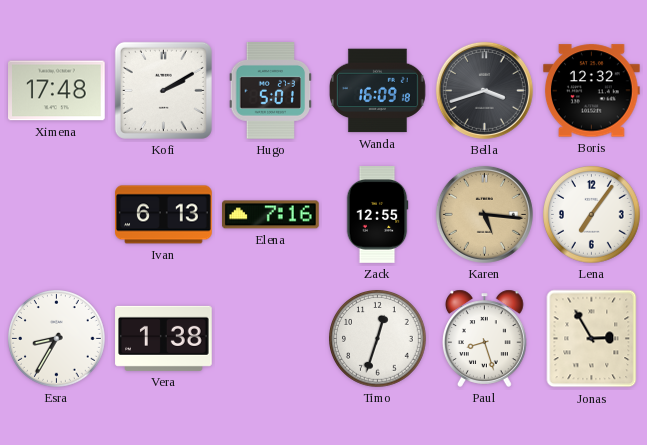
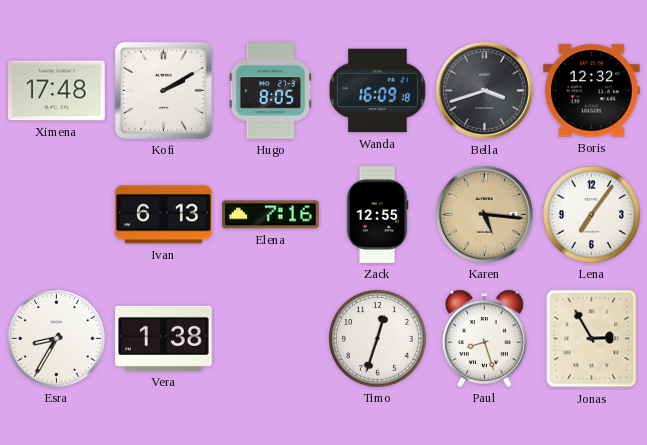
Hugo: 5:01 -> 8:05
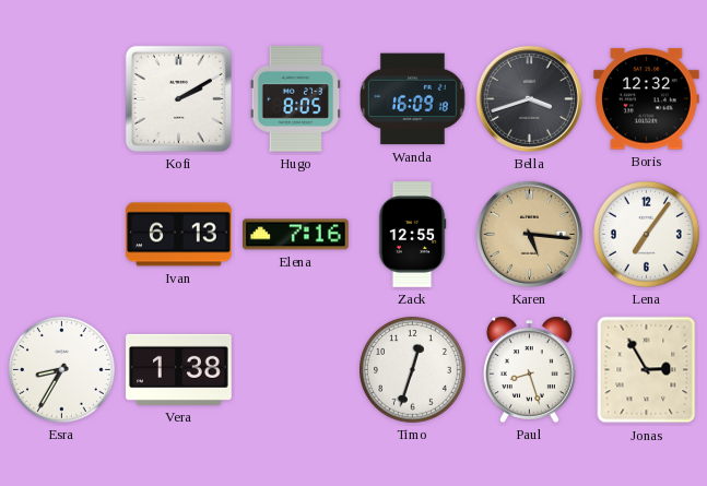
Ximena: 17:48 -> none
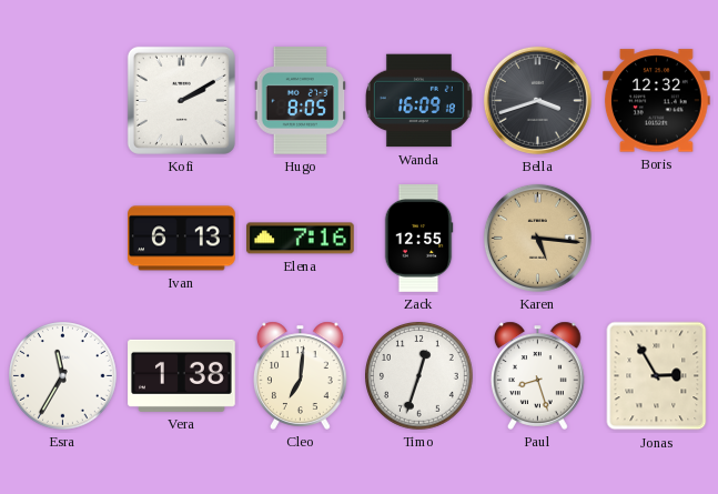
Lena: 7:06 -> none
Esra: 8:35 -> 11:35
Cleo: none -> 7:01
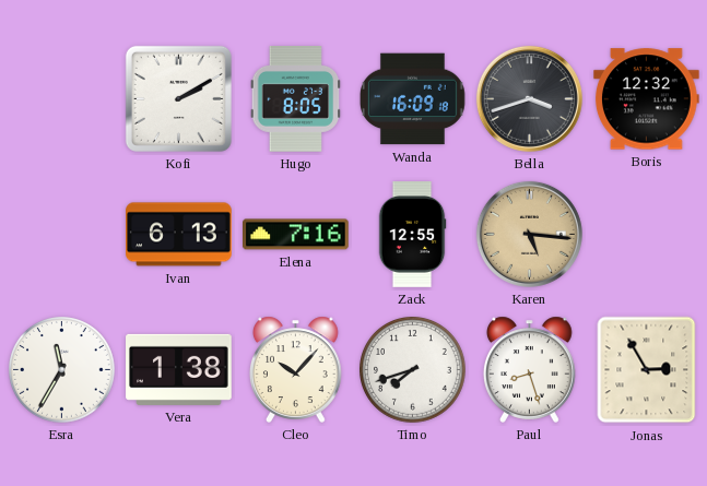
Cleo: 7:01 -> 10:07
Timo: 12:33 -> 7:42
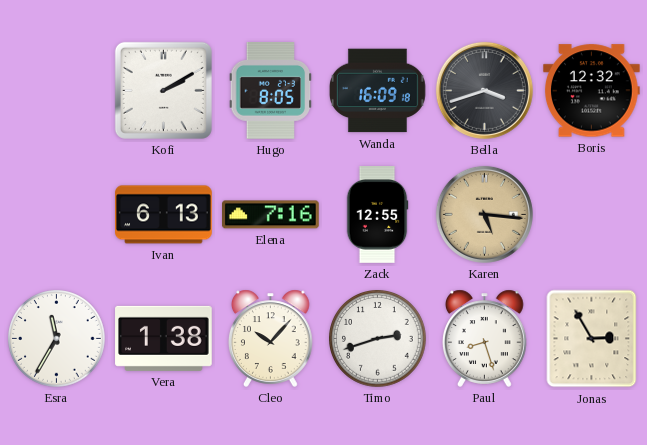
Timo: 7:42 -> 2:42
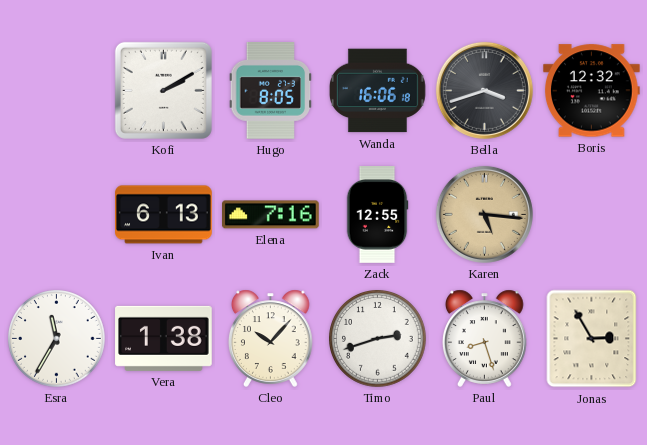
Wanda: 16:09 -> 16:06
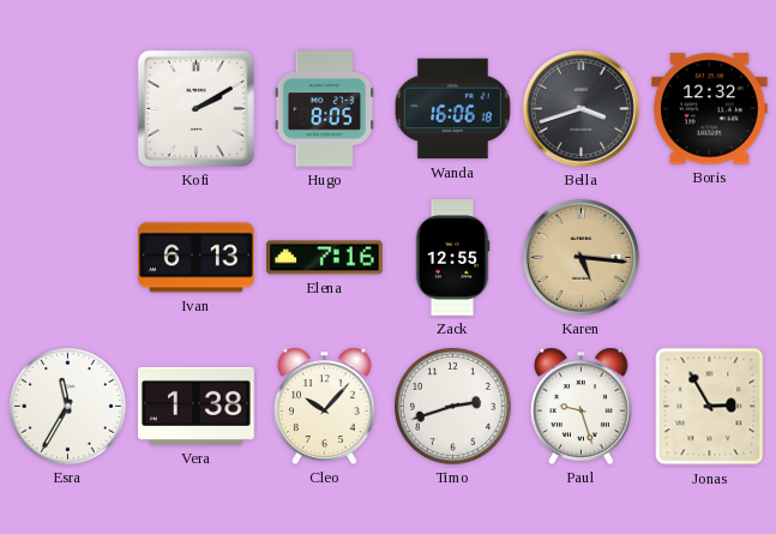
Paul: 8:27 -> 9:27
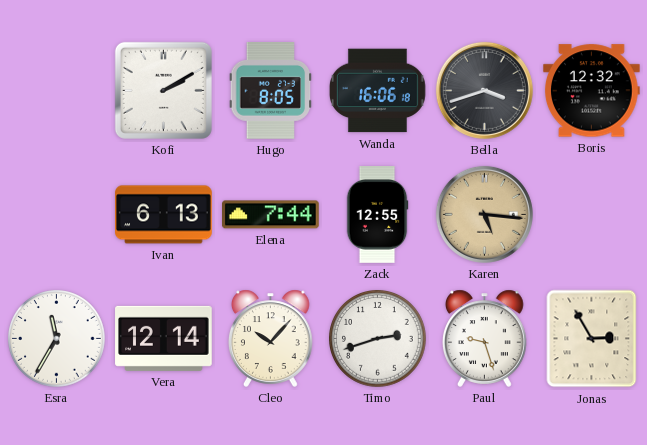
Elena: 7:16 -> 7:44
Vera: 1:38 -> 12:14
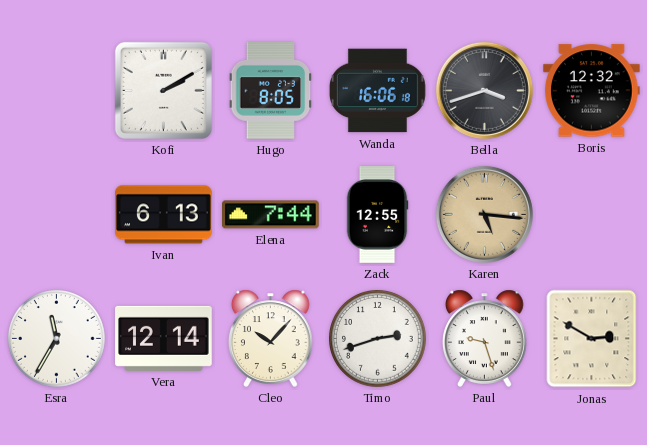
Jonas: 2:55 -> 2:50
